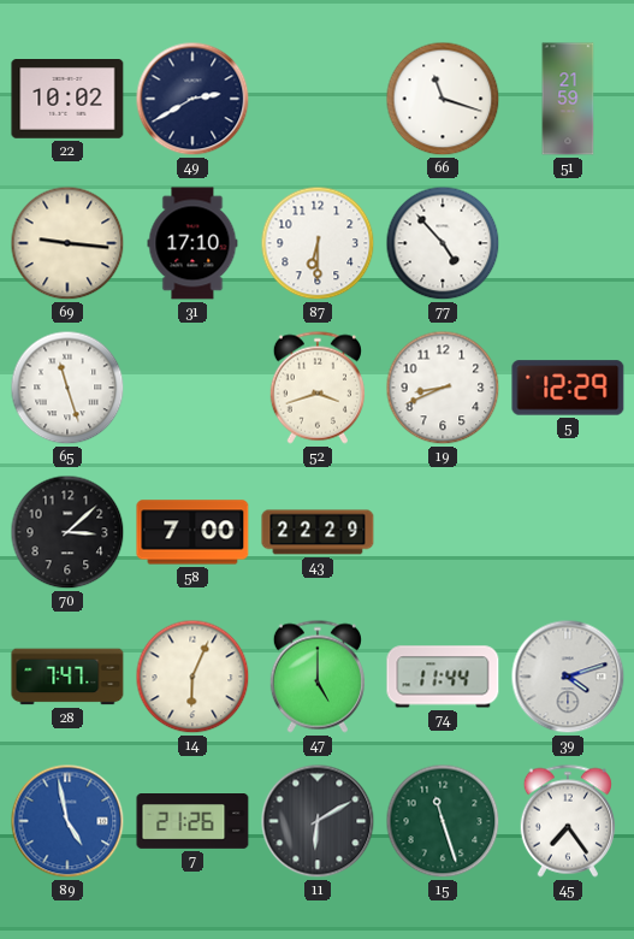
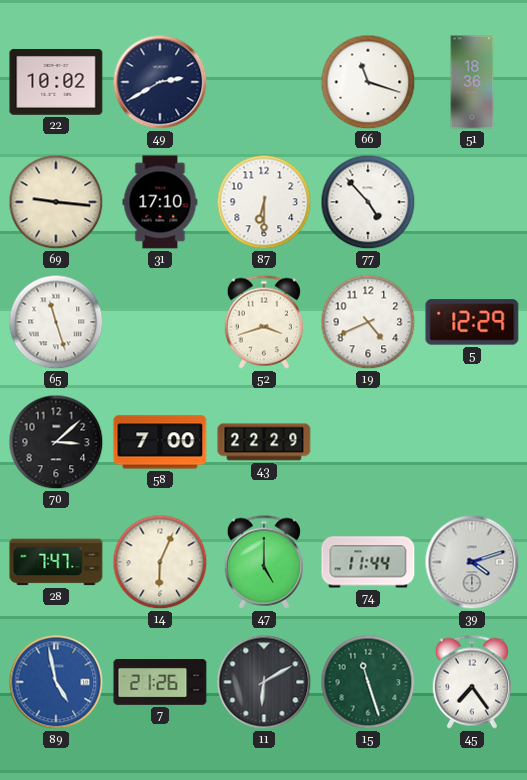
51: 21:59 -> 18:36
19: 8:41 -> 4:41
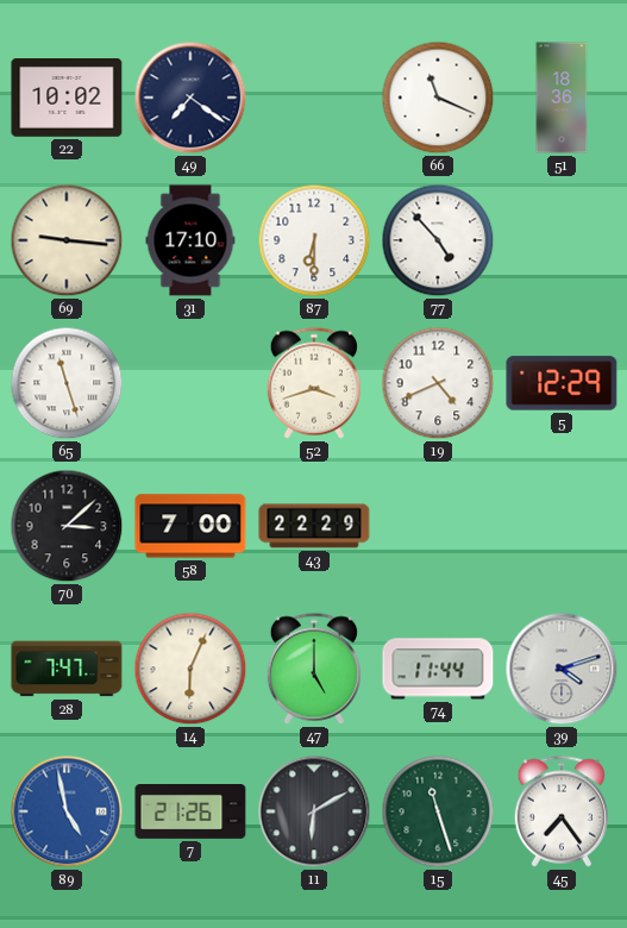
49: 2:40 -> 7:21
66: 11:18 -> 11:19
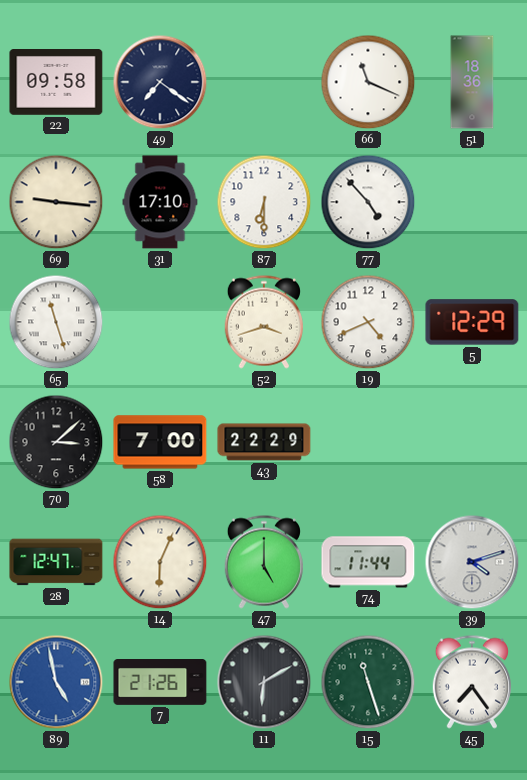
22: 10:02 -> 09:58
28: 7:47 -> 12:47
